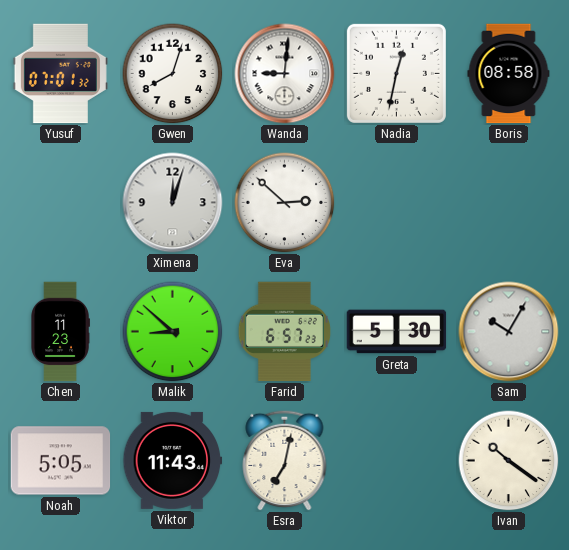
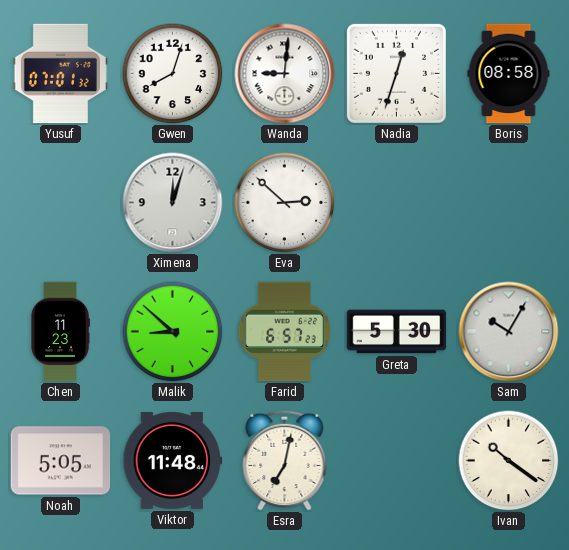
Nadia: 12:32 -> 12:33
Viktor: 11:43 -> 11:48
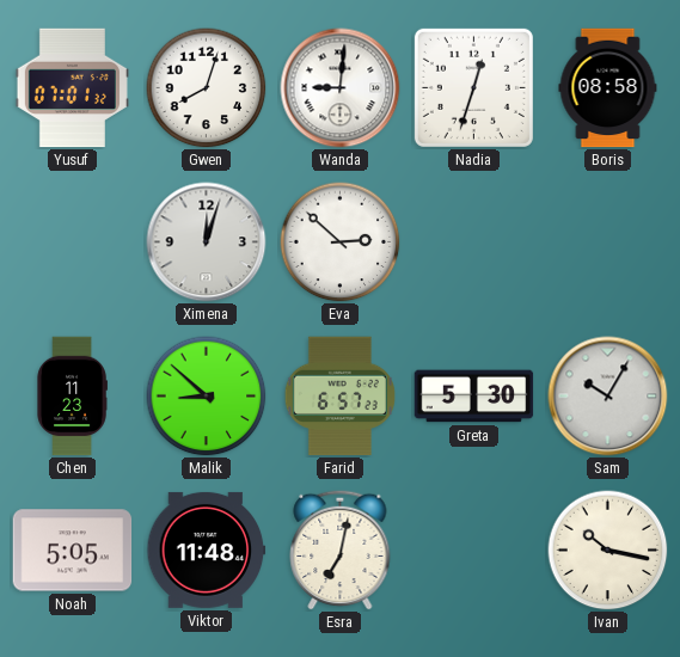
Ivan: 10:21 -> 10:17
